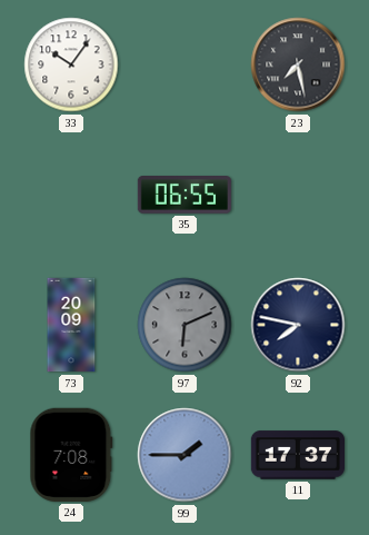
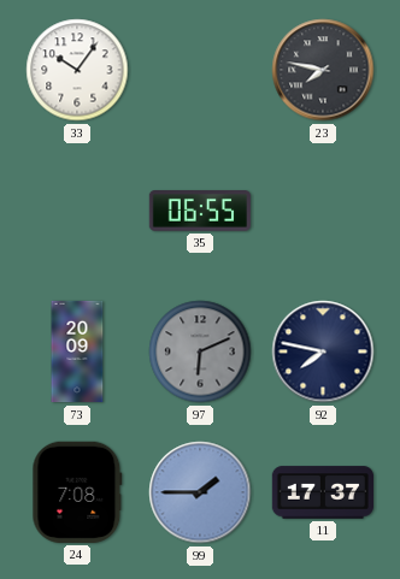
23: 7:28 -> 7:47
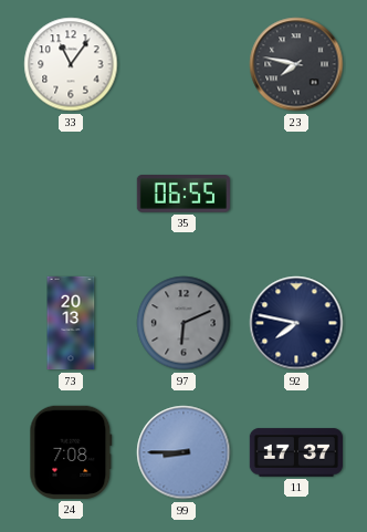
33: 10:06 -> 11:06
73: 20:09 -> 20:13
99: 1:45 -> 8:45
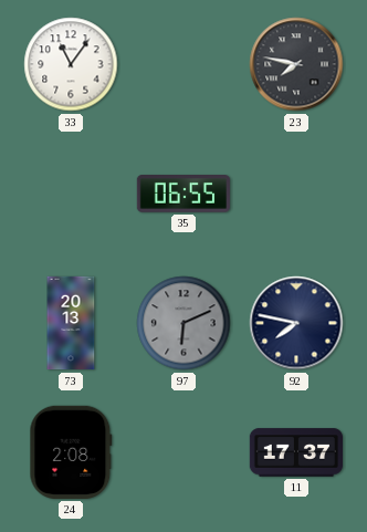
24: 7:08 -> 2:08
99: 8:45 -> none
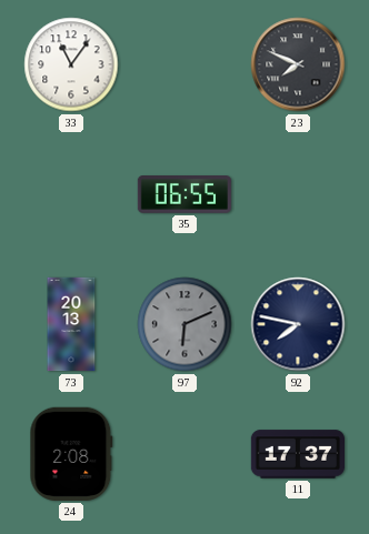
23: 7:47 -> 7:49
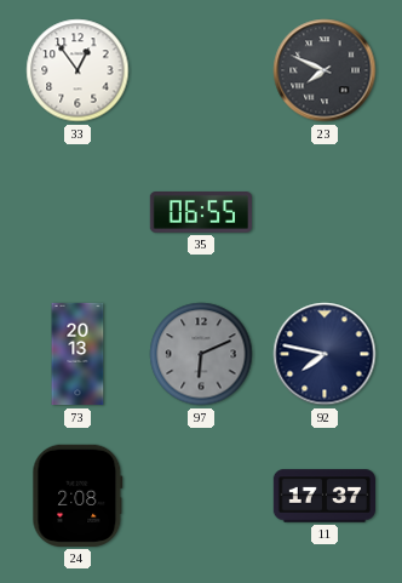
33: 11:06 -> 12:54
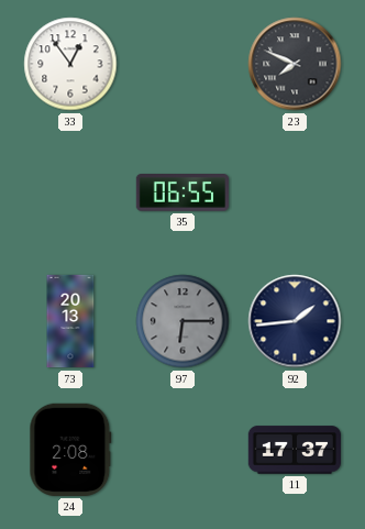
97: 6:11 -> 6:15
92: 7:47 -> 1:44
